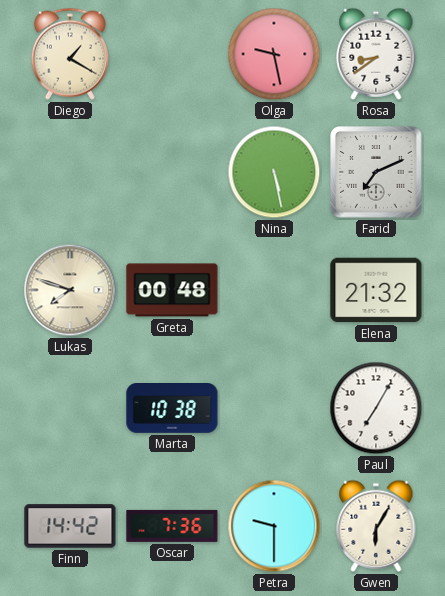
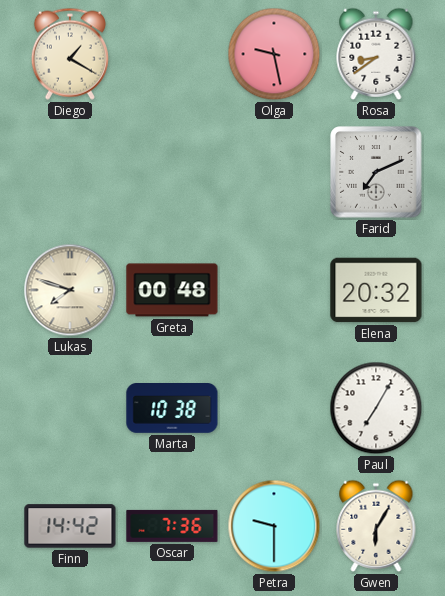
Nina: 5:28 -> none
Elena: 21:32 -> 20:32
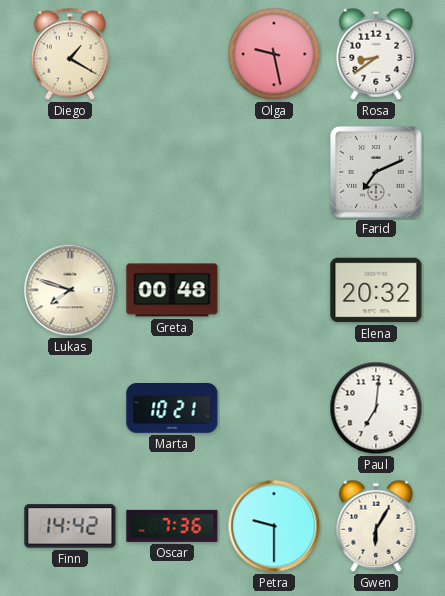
Marta: 10:38 -> 10:21
Paul: 7:05 -> 7:01
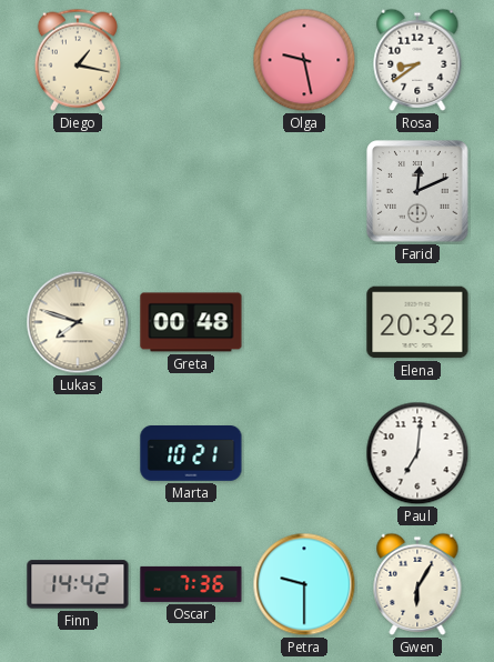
Diego: 1:20 -> 1:17
Farid: 7:11 -> 12:11
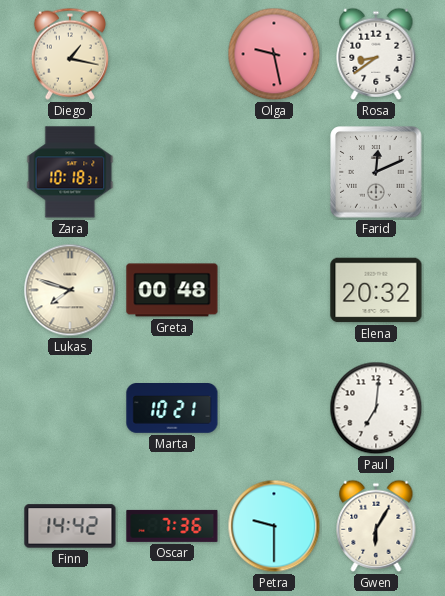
Zara: none -> 10:18
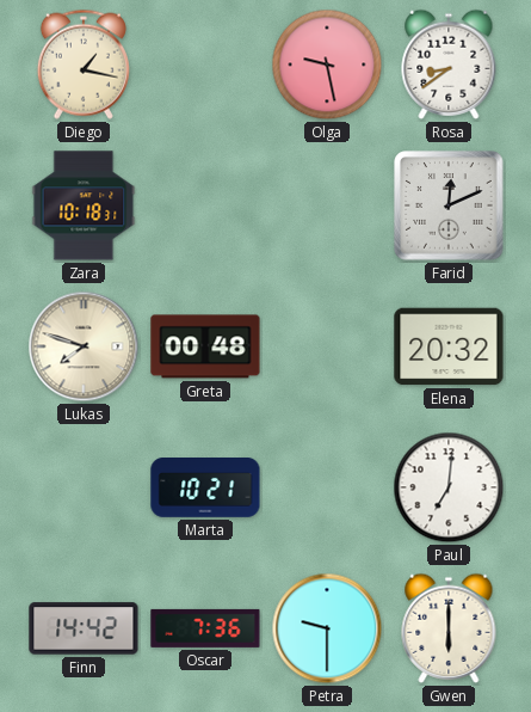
Gwen: 6:05 -> 6:00
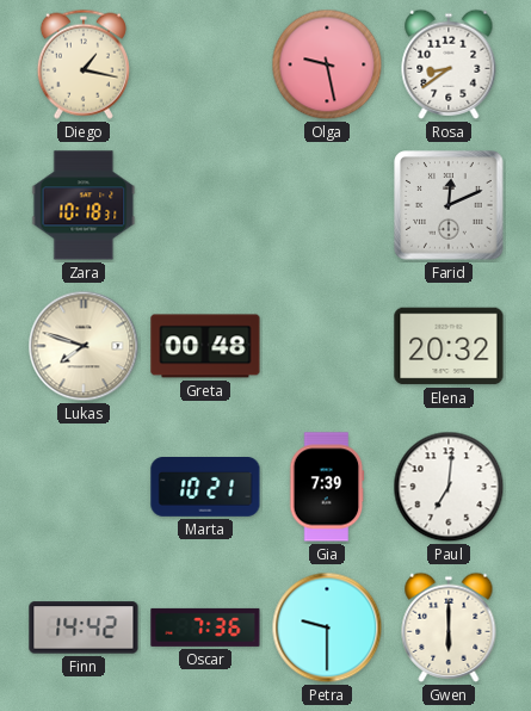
Gia: none -> 7:39
